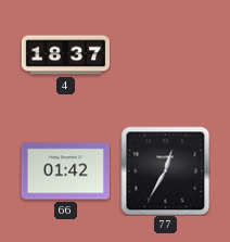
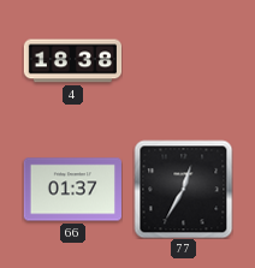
4: 18:37 -> 18:38
66: 01:42 -> 01:37
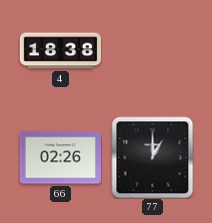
66: 01:37 -> 02:26
77: 12:35 -> 1:00
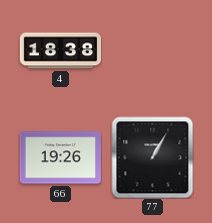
66: 02:26 -> 19:26
77: 1:00 -> 1:05
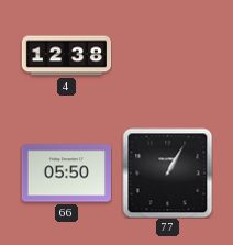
4: 18:38 -> 12:38
66: 19:26 -> 05:50
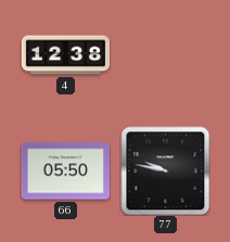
77: 1:05 -> 9:47
